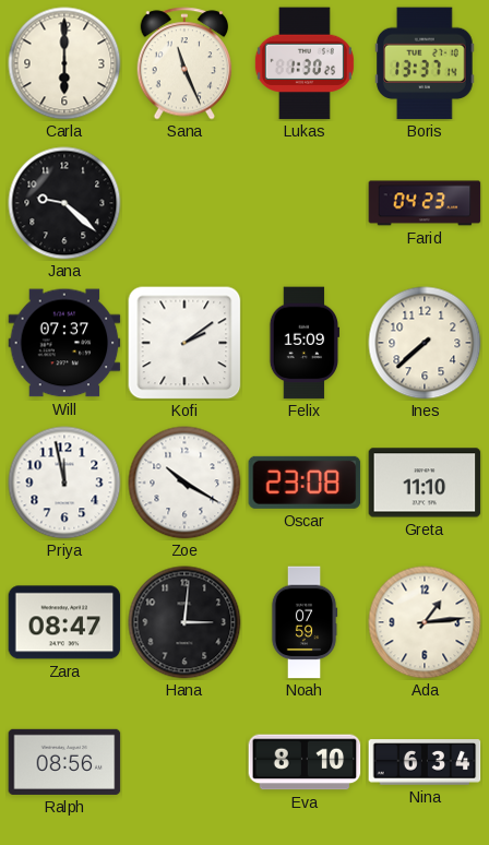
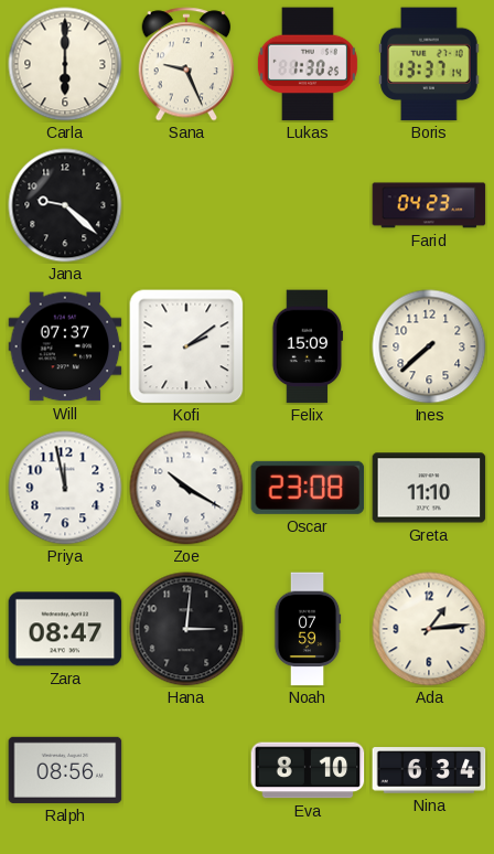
Sana: 11:26 -> 9:26
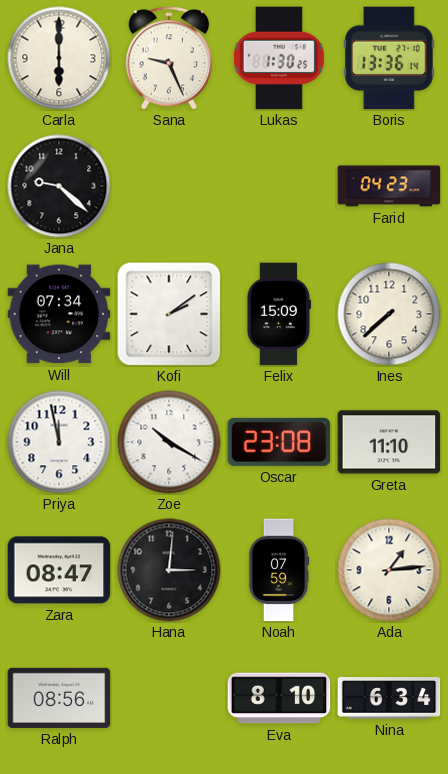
Boris: 13:37 -> 13:36
Will: 07:37 -> 07:34
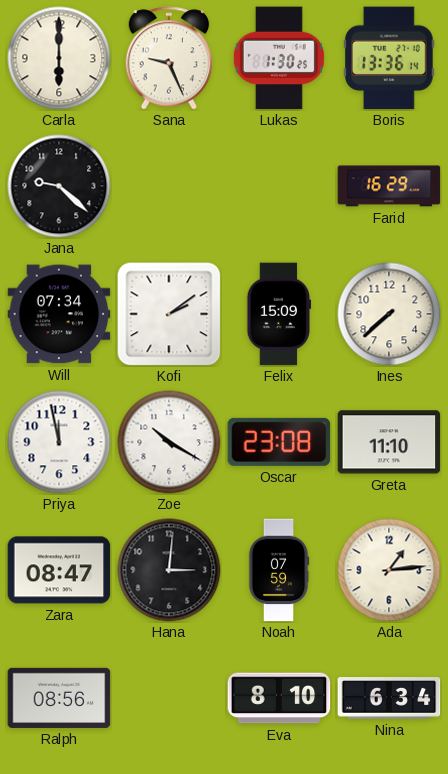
Farid: 04:23 -> 16:29
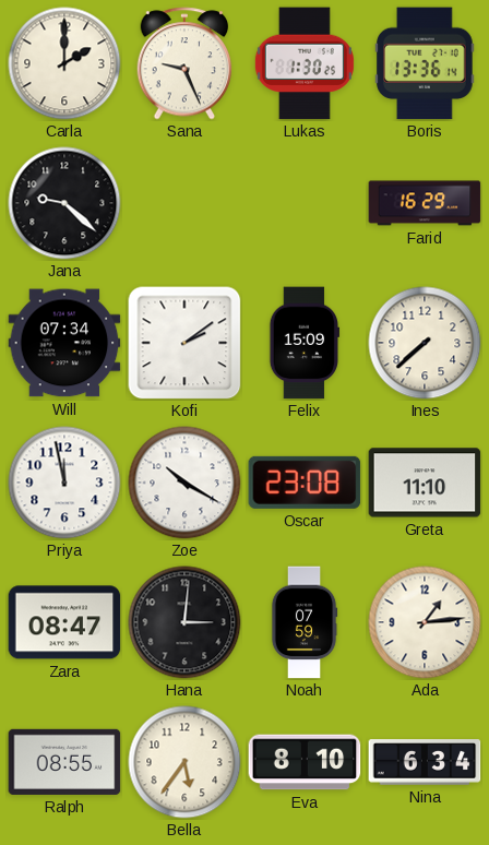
Carla: 6:00 -> 2:00
Ralph: 08:56 -> 08:55
Bella: none -> 5:36
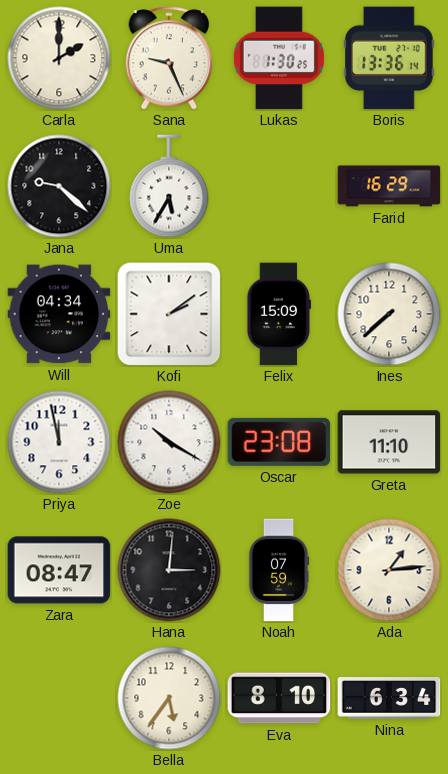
Uma: none -> 5:35
Will: 07:34 -> 04:34
Ralph: 08:55 -> none
